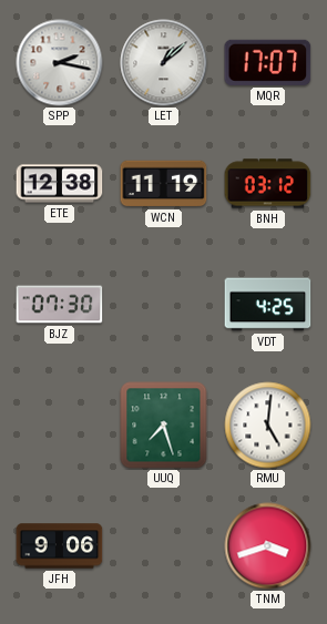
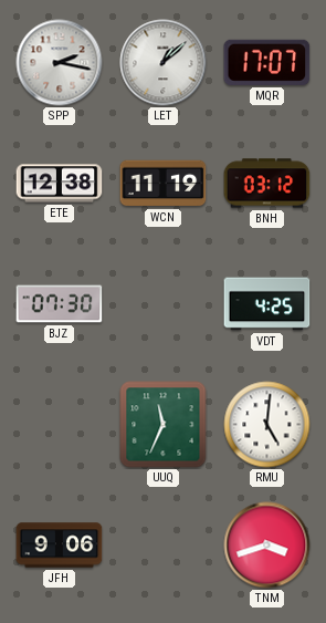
UUQ: 7:27 -> 11:34
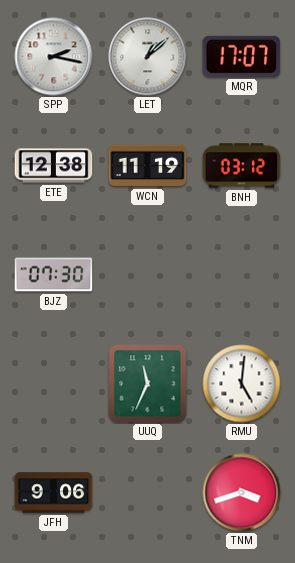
VDT: 4:25 -> none
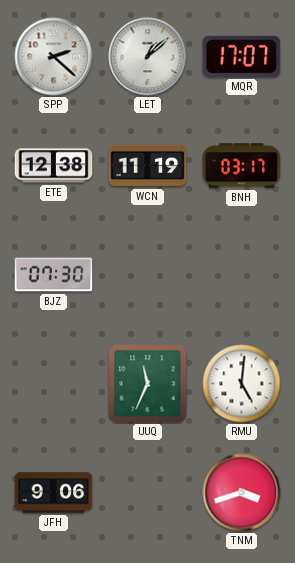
SPP: 2:17 -> 2:22
BNH: 03:12 -> 03:17
